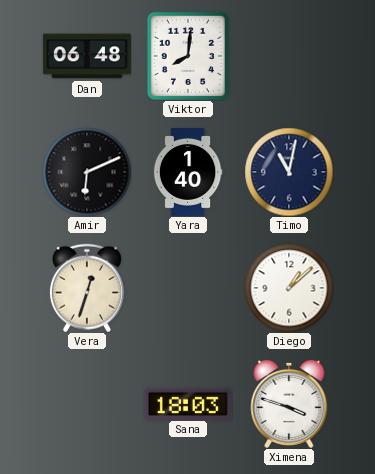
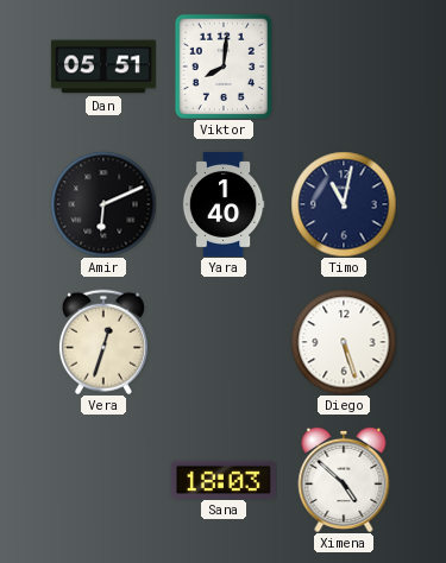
Dan: 06:48 -> 05:51
Diego: 1:08 -> 5:27
Ximena: 3:48 -> 4:52
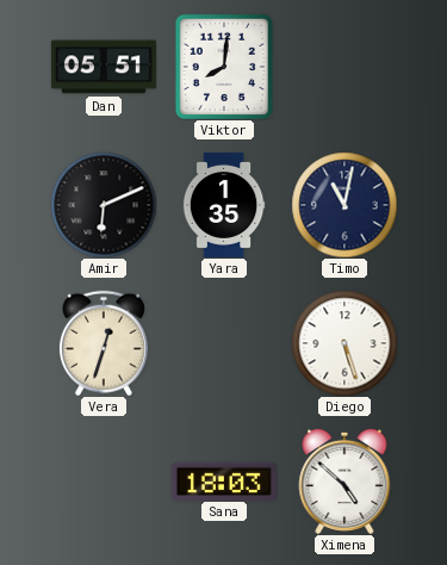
Yara: 1:40 -> 1:35
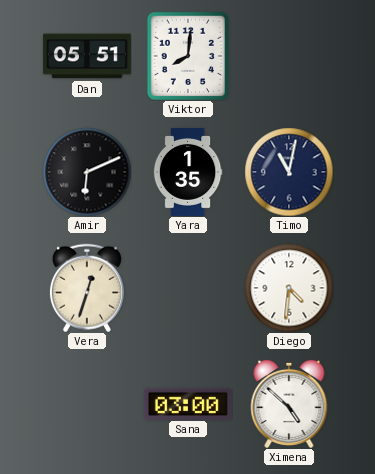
Diego: 5:27 -> 4:31
Sana: 18:03 -> 03:00
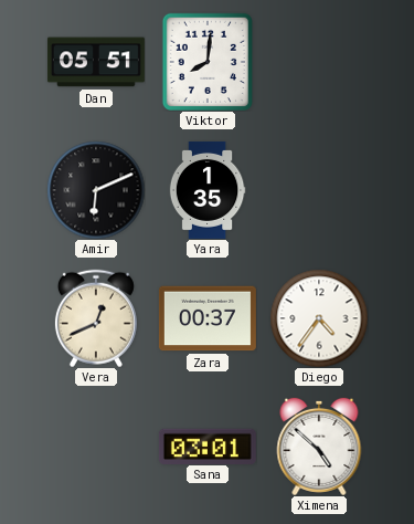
Timo: 11:02 -> none
Vera: 12:33 -> 12:41
Zara: none -> 00:37
Diego: 4:31 -> 4:36
Sana: 03:00 -> 03:01
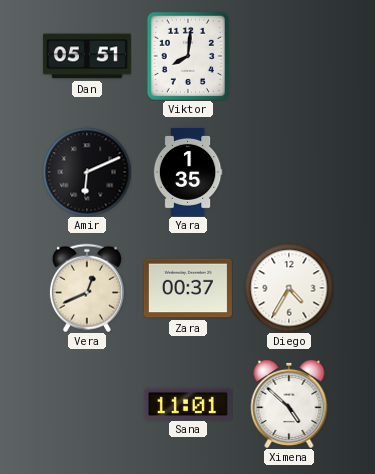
Diego: 4:36 -> 4:35
Sana: 03:01 -> 11:01
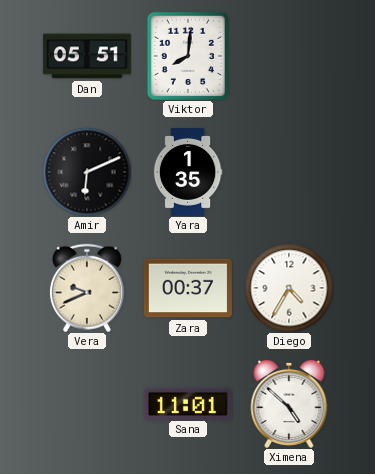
Vera: 12:41 -> 9:41
